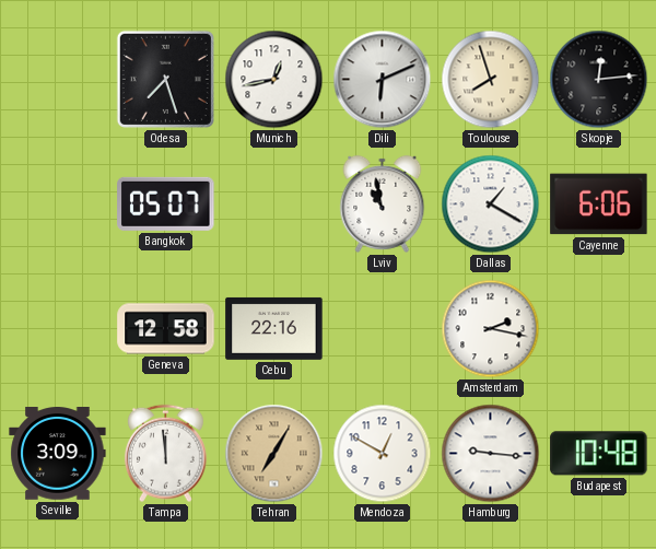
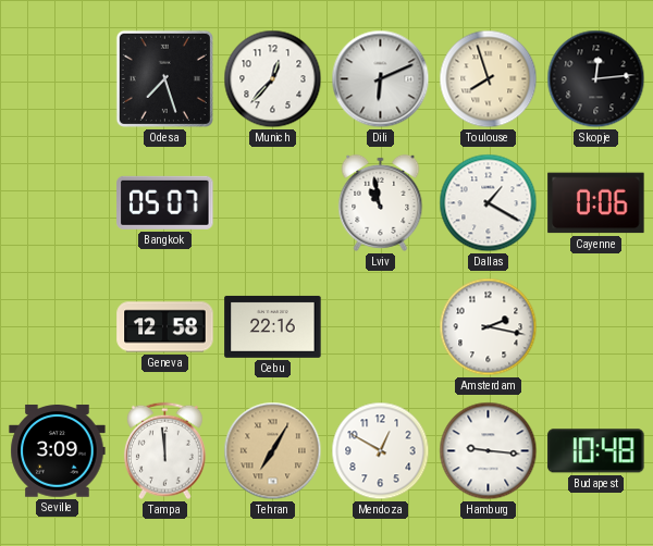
Munich: 12:43 -> 12:37
Cayenne: 6:06 -> 0:06
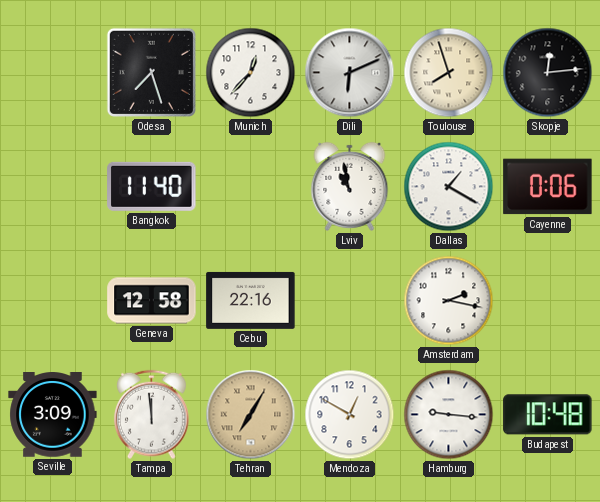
Bangkok: 05:07 -> 11:40
